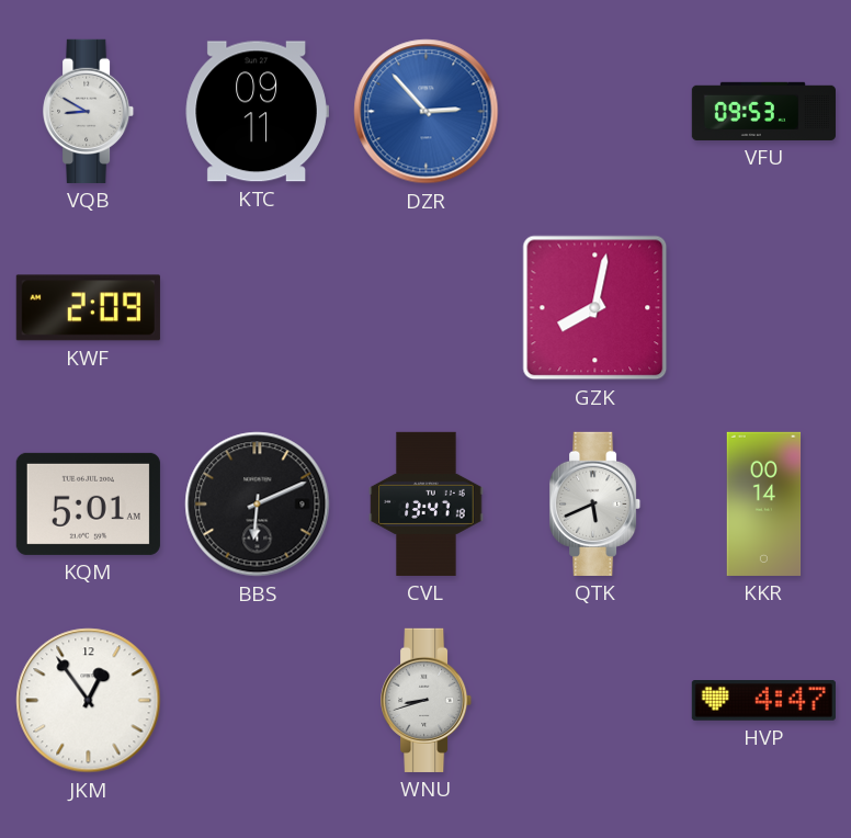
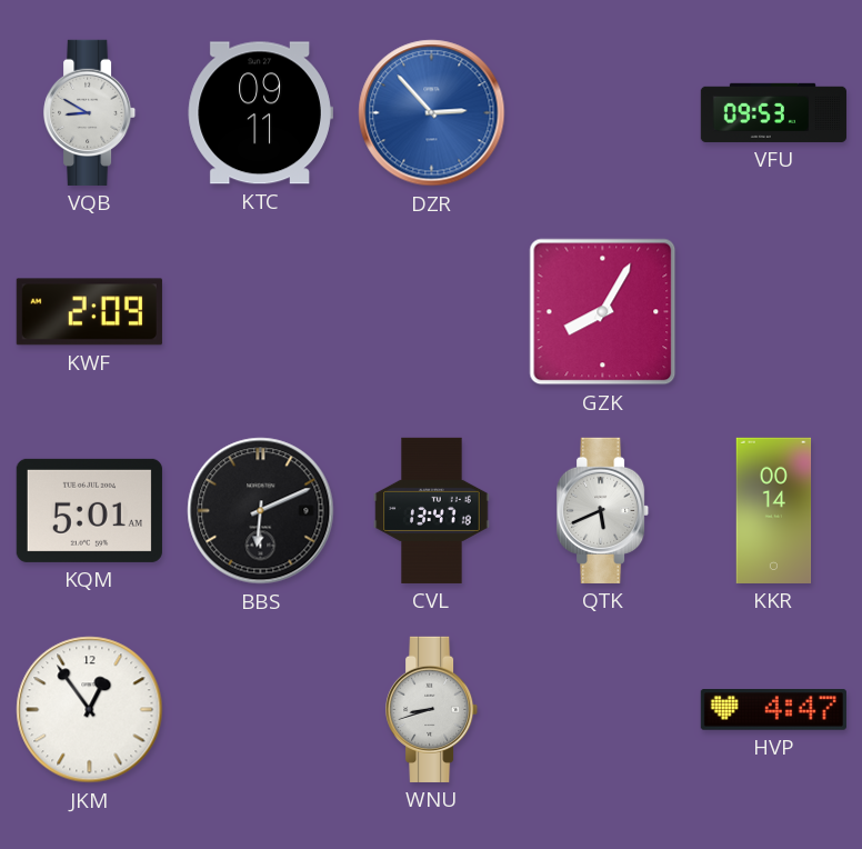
GZK: 8:02 -> 8:05
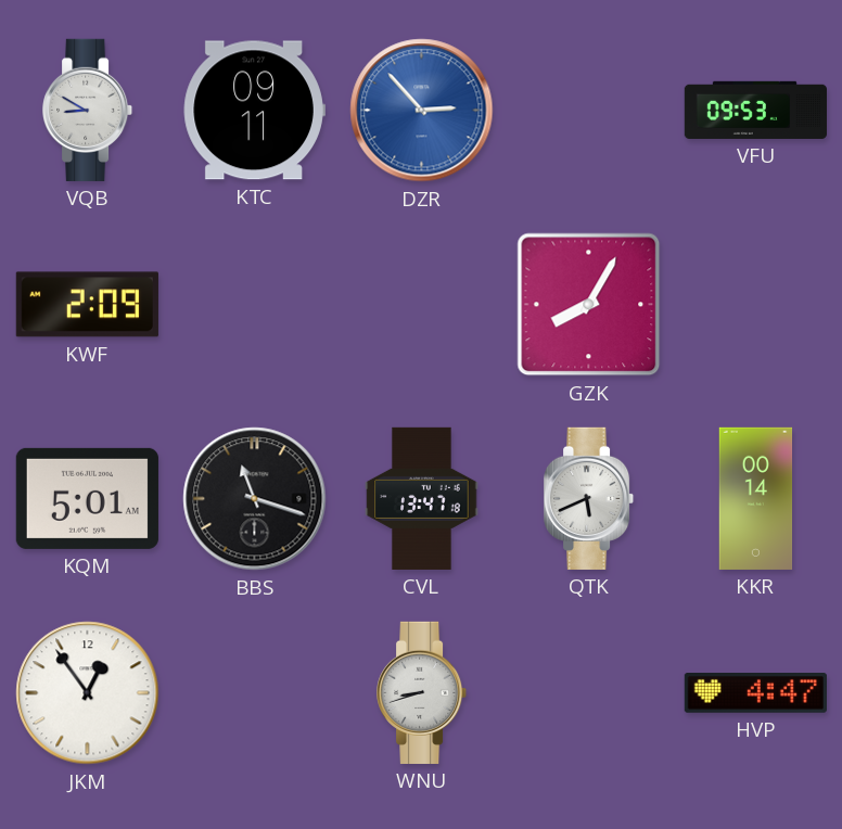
BBS: 6:11 -> 11:18
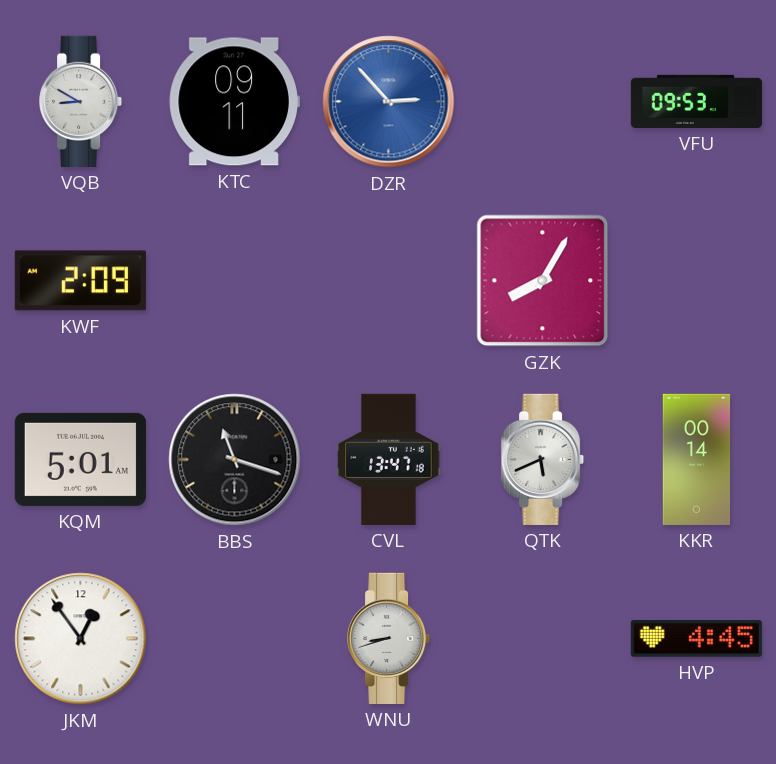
HVP: 4:47 -> 4:45
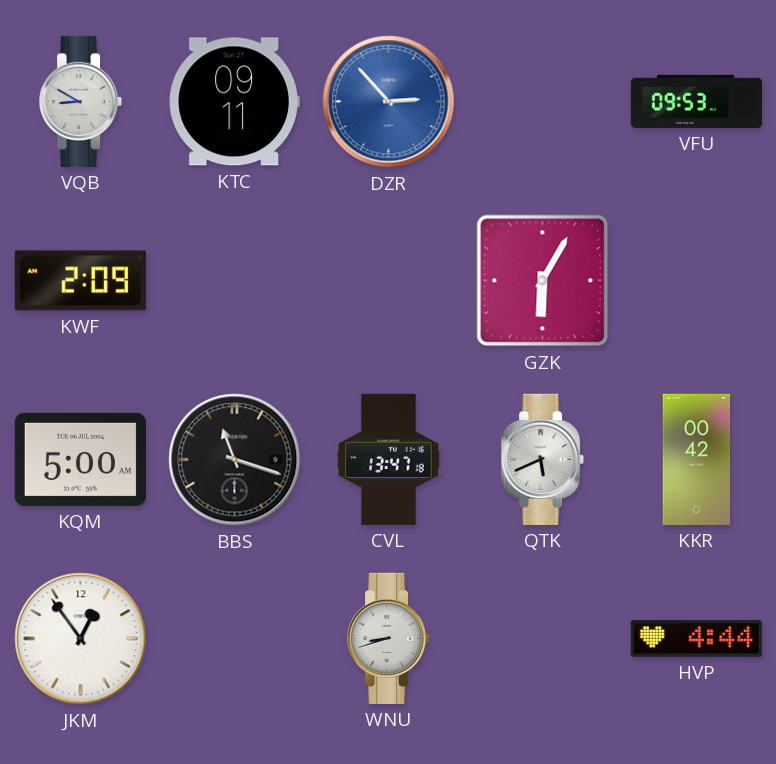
GZK: 8:05 -> 6:05
KQM: 5:01 -> 5:00
KKR: 00:14 -> 00:42
HVP: 4:45 -> 4:44
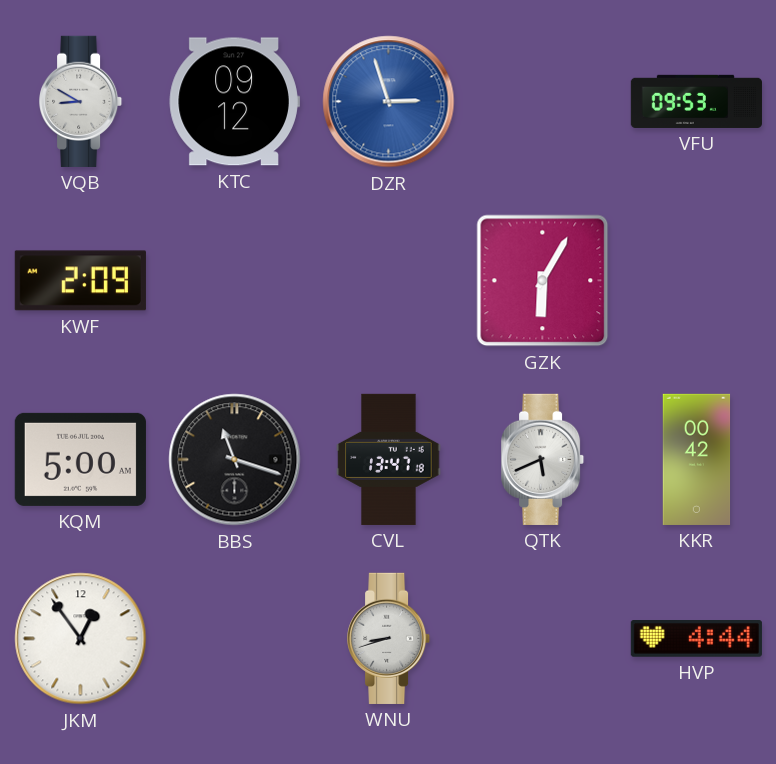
KTC: 09:11 -> 09:12
DZR: 2:53 -> 2:57
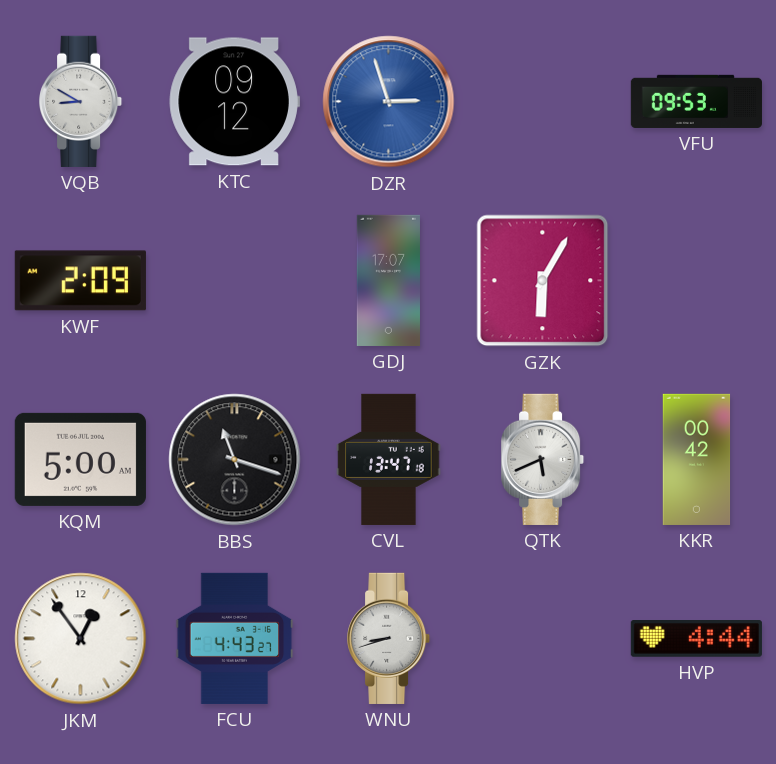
GDJ: none -> 17:07
FCU: none -> 4:43
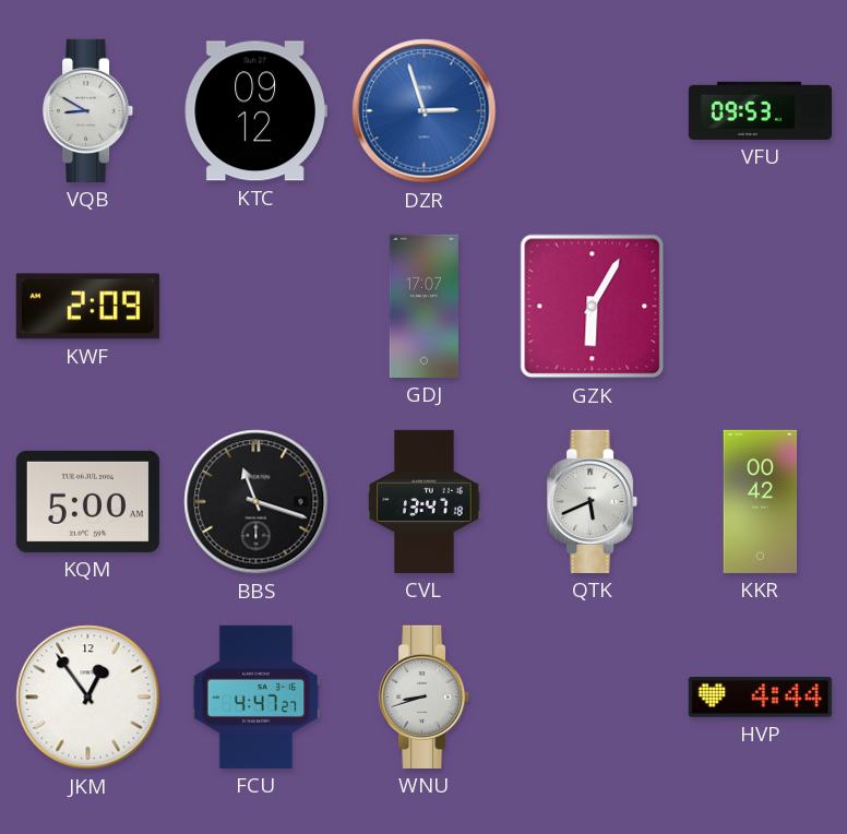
FCU: 4:43 -> 4:47
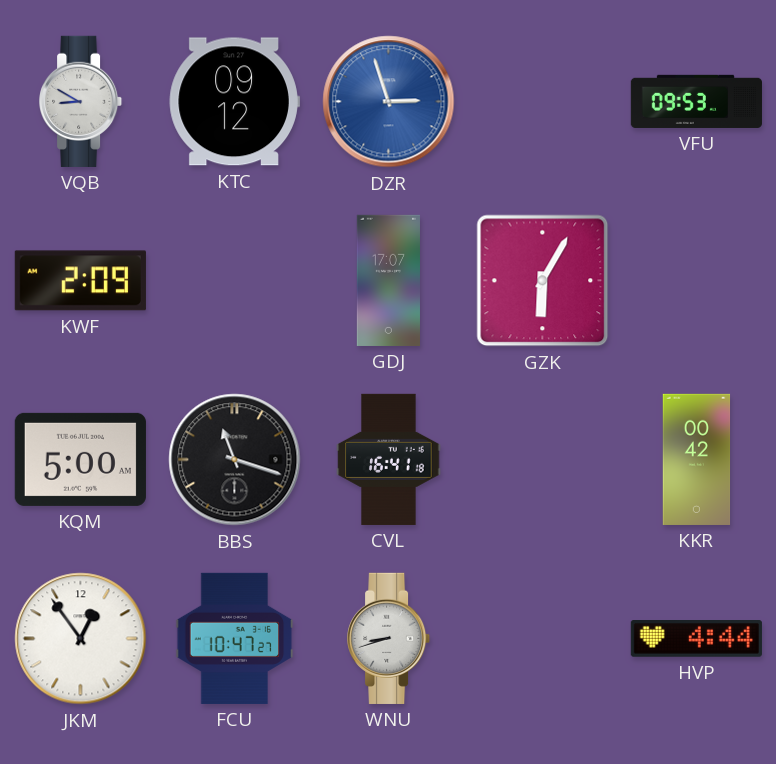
CVL: 13:47 -> 16:41
QTK: 5:41 -> none
FCU: 4:47 -> 10:47
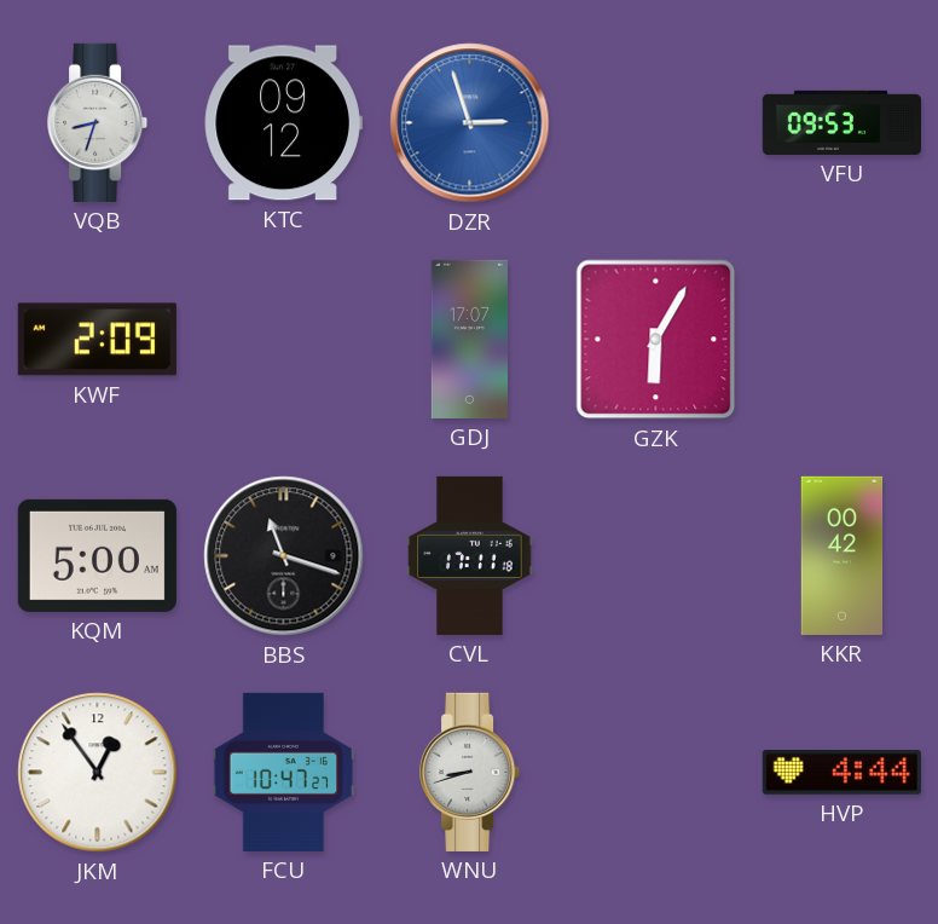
VQB: 8:50 -> 8:33
CVL: 16:41 -> 17:11
